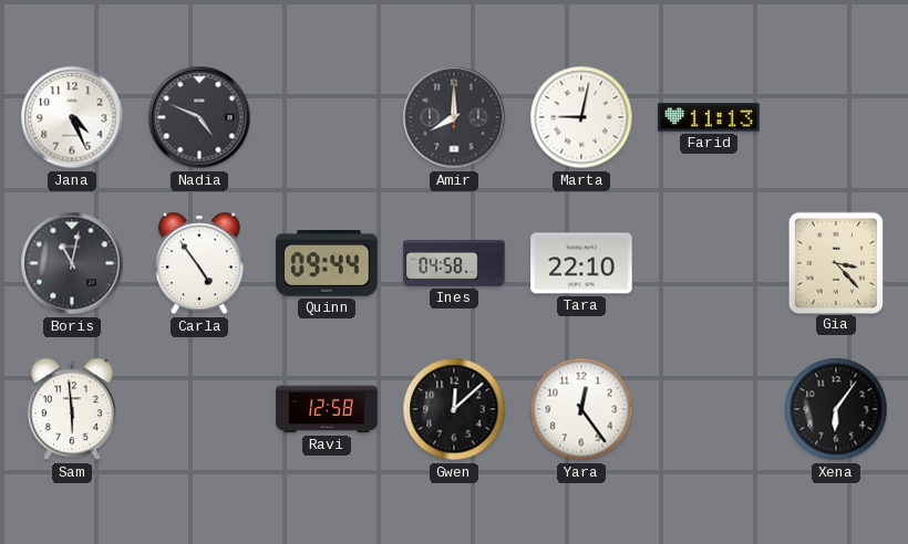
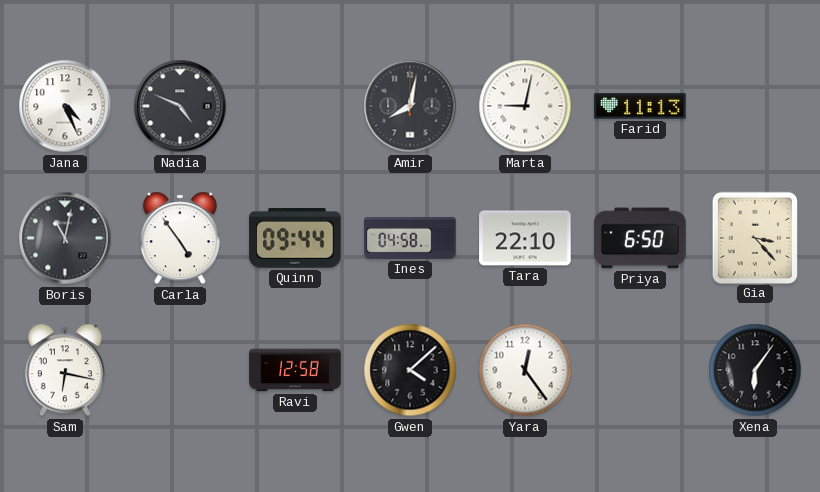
Amir: 8:00 -> 8:02
Priya: none -> 6:50
Sam: 5:59 -> 6:17
Gwen: 12:08 -> 4:08
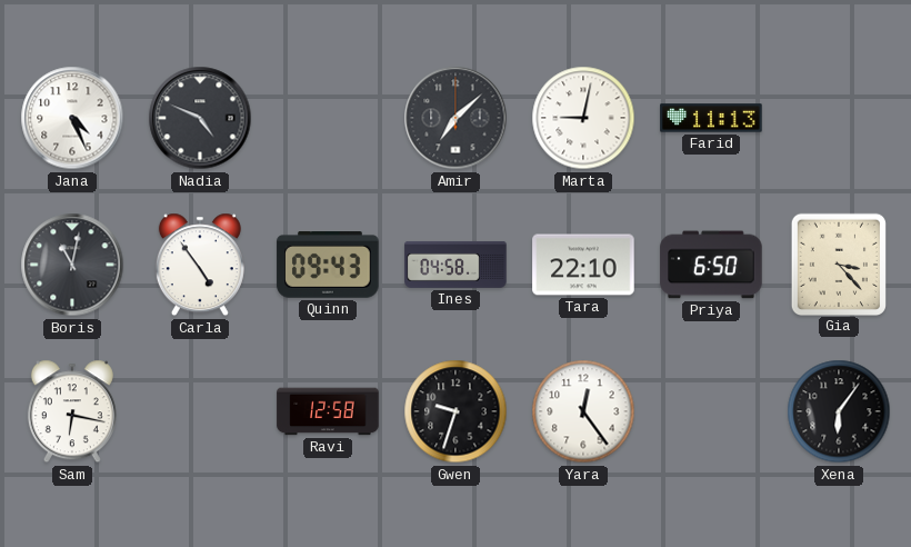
Amir: 8:02 -> 7:08
Quinn: 09:44 -> 09:43
Gwen: 4:08 -> 9:33
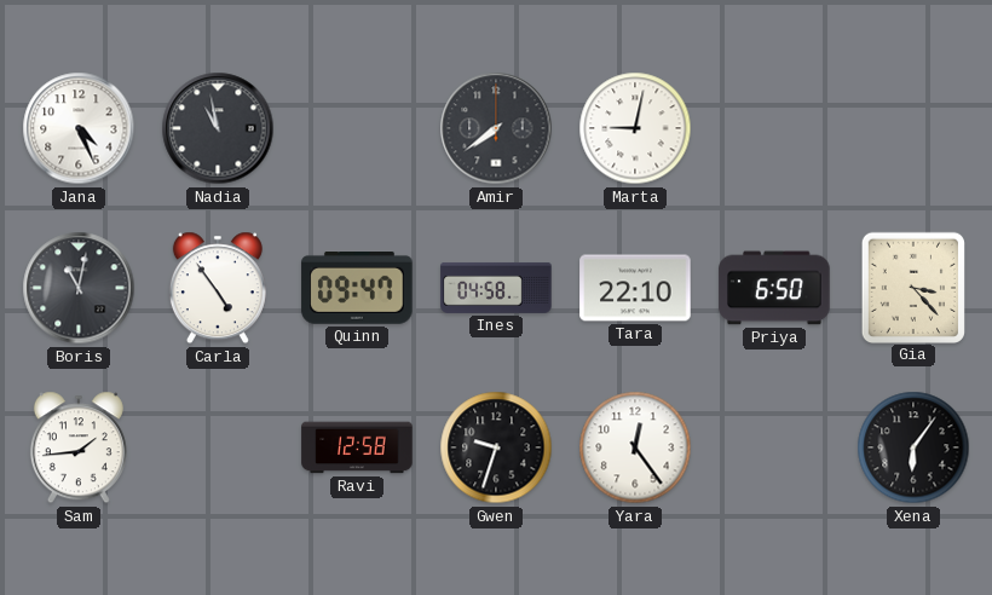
Nadia: 4:49 -> 10:58
Amir: 7:08 -> 7:39
Farid: 11:13 -> none
Quinn: 09:43 -> 09:47
Sam: 6:17 -> 1:44
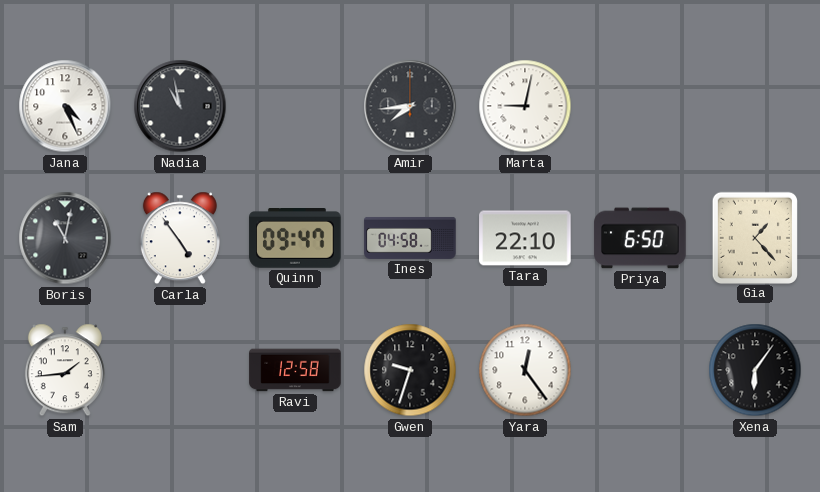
Amir: 7:39 -> 7:44
Gia: 3:23 -> 1:23
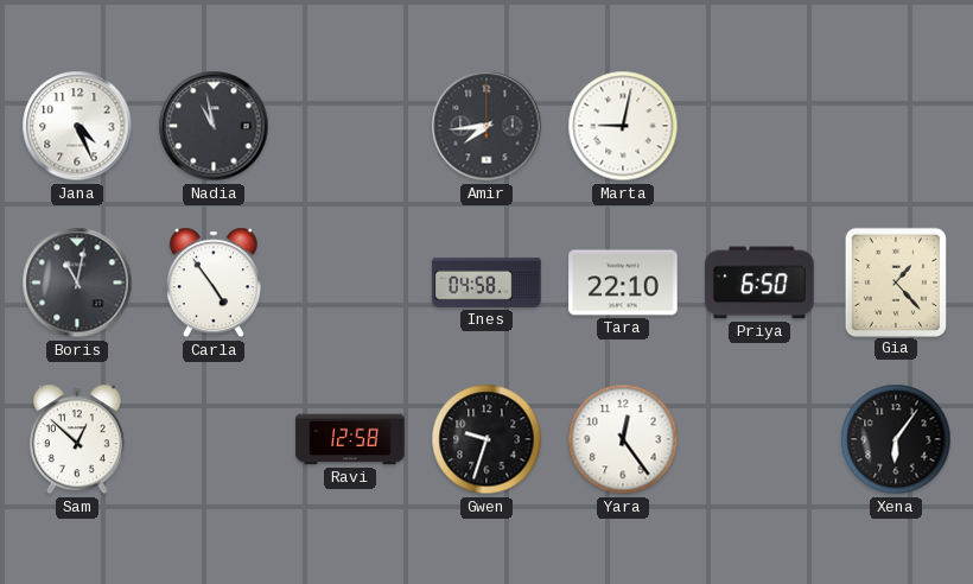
Quinn: 09:47 -> none
Sam: 1:44 -> 12:52
